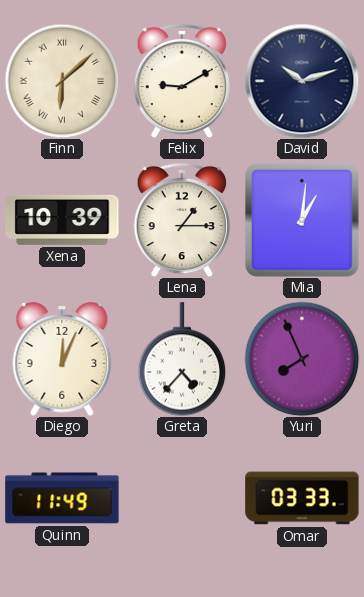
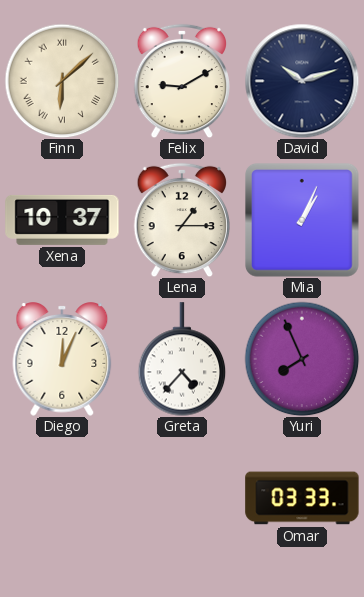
Xena: 10:39 -> 10:37
Mia: 1:01 -> 1:04
Quinn: 11:49 -> none
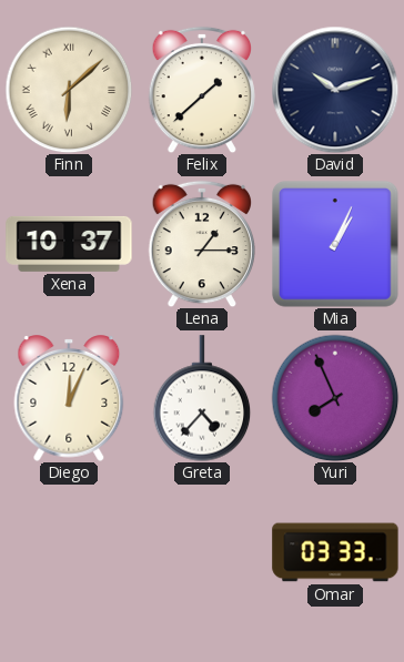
Felix: 9:10 -> 1:38
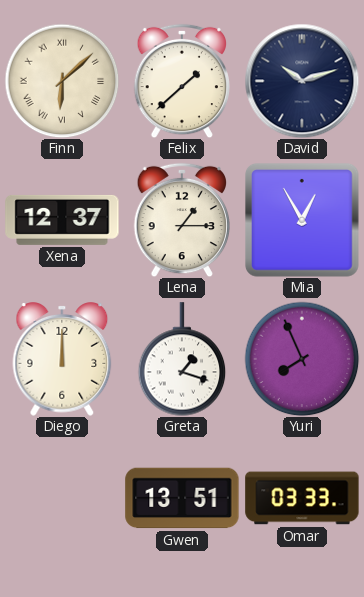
Xena: 10:37 -> 12:37
Mia: 1:04 -> 12:55
Diego: 12:04 -> 12:00
Greta: 4:37 -> 1:18
Gwen: none -> 13:51
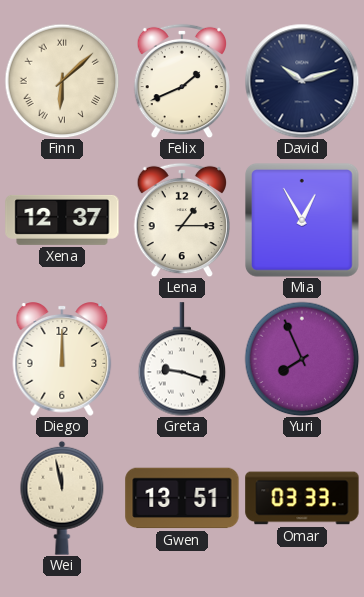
Felix: 1:38 -> 1:41
Greta: 1:18 -> 9:18
Wei: none -> 11:58
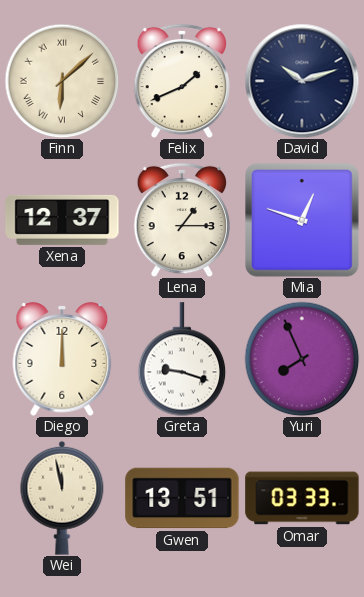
Mia: 12:55 -> 12:48
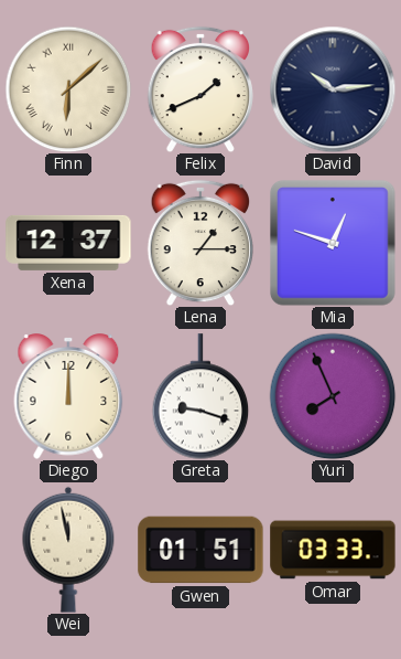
David: 10:12 -> 10:14
Gwen: 13:51 -> 01:51
